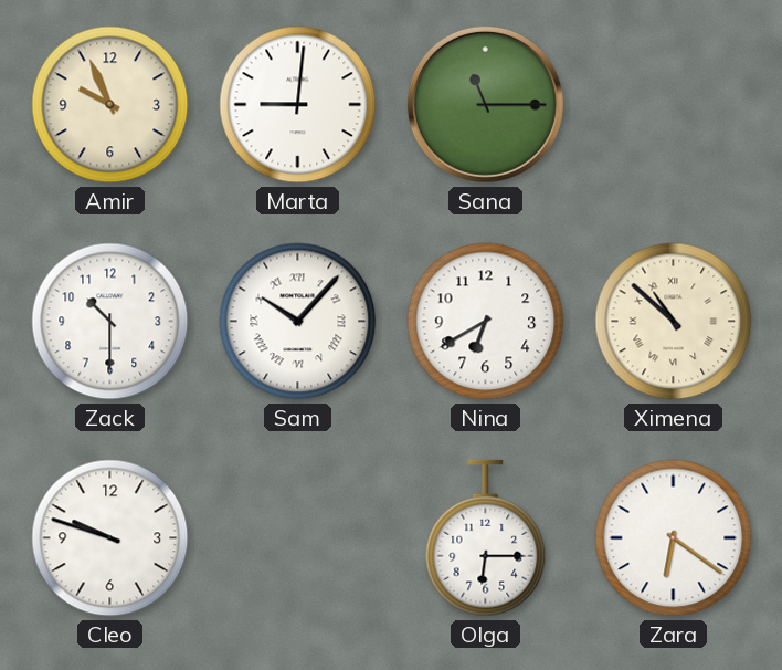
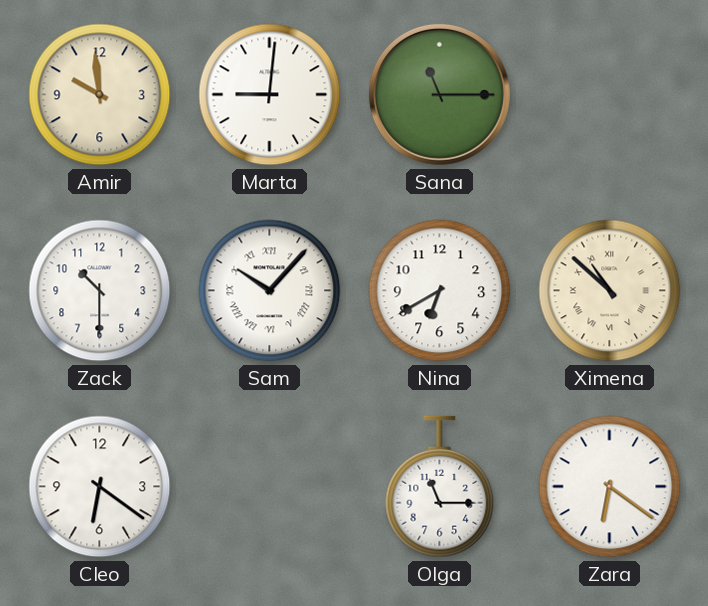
Amir: 9:56 -> 9:59
Cleo: 9:48 -> 6:21
Olga: 6:15 -> 11:15
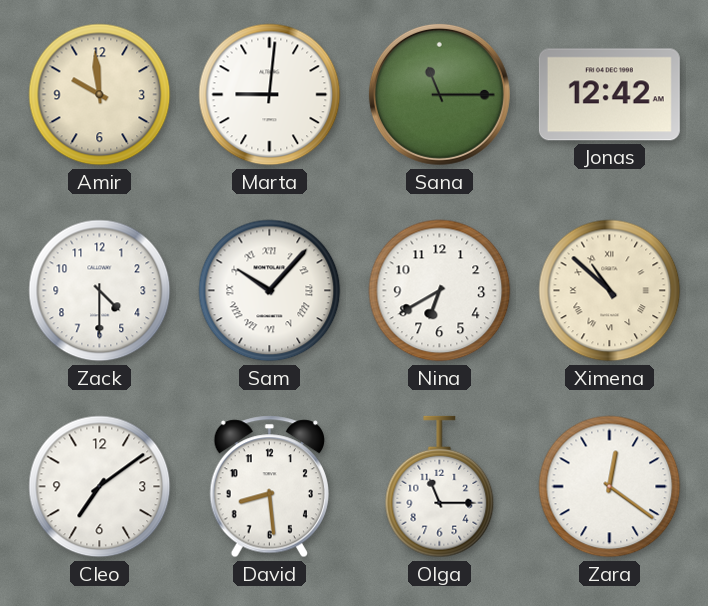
Jonas: none -> 12:42
Zack: 10:30 -> 4:30
Cleo: 6:21 -> 7:09
David: none -> 8:29
Zara: 6:21 -> 12:21
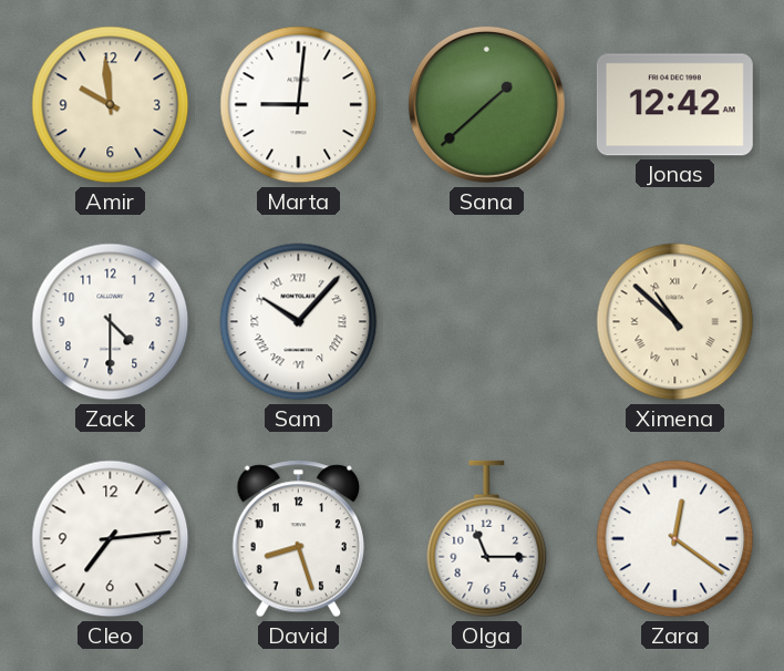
Sana: 11:15 -> 1:38
Nina: 6:40 -> none
Cleo: 7:09 -> 7:14
David: 8:29 -> 8:27
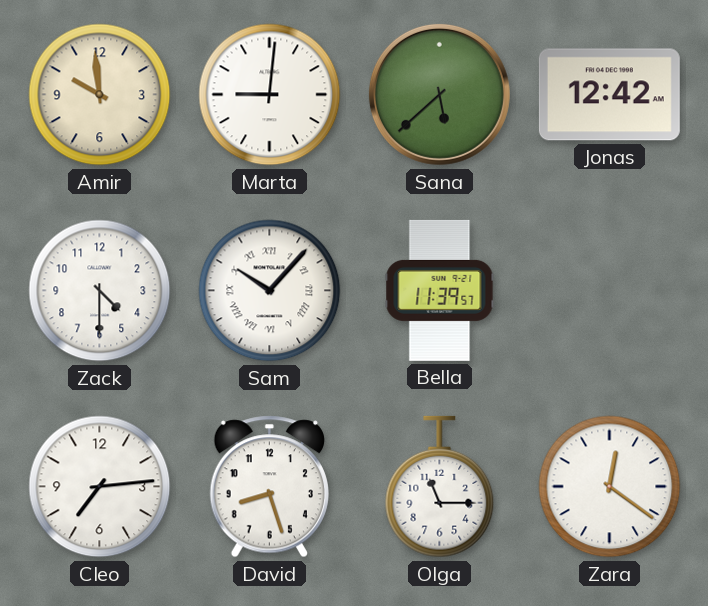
Sana: 1:38 -> 5:38
Bella: none -> 11:39
Ximena: 10:52 -> none
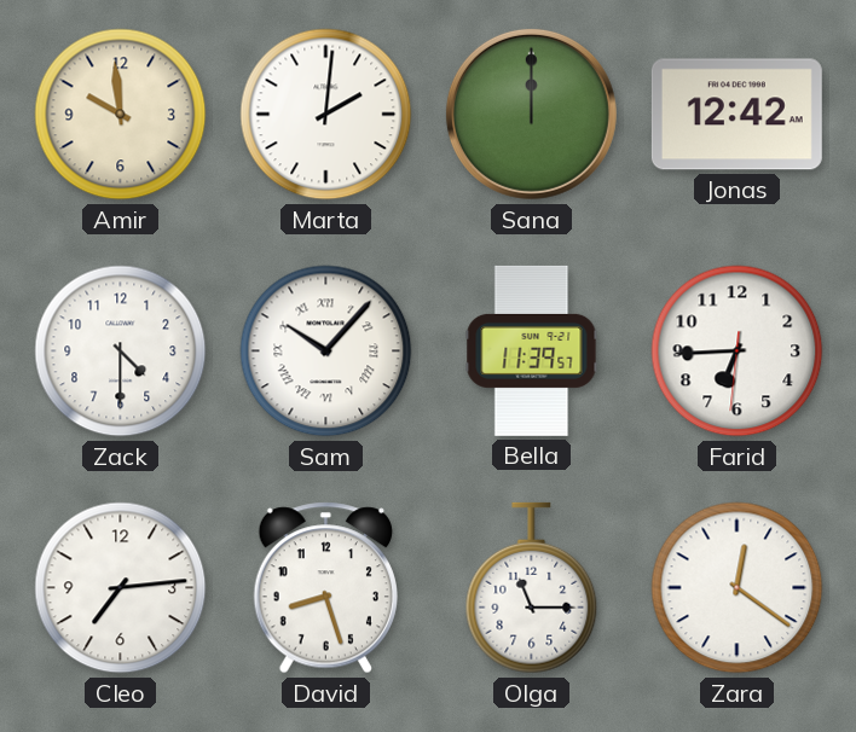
Marta: 9:01 -> 2:01
Sana: 5:38 -> 12:00
Farid: none -> 6:44
